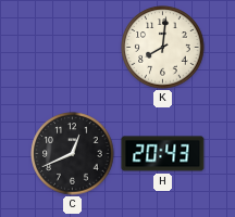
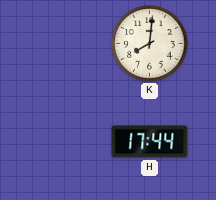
C: 12:41 -> none
H: 20:43 -> 17:44
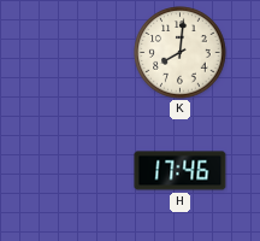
H: 17:44 -> 17:46
